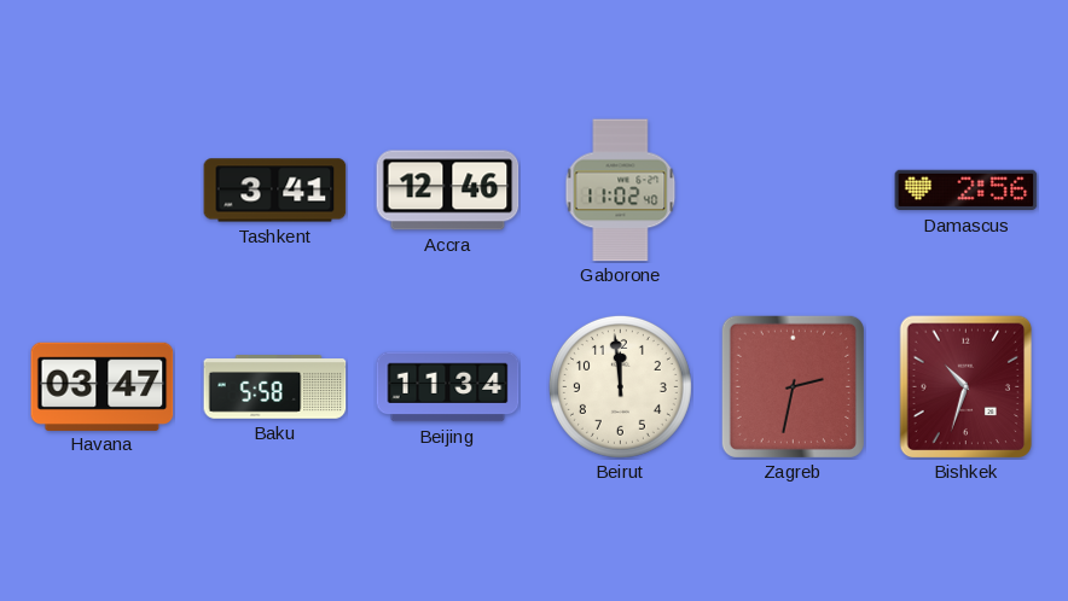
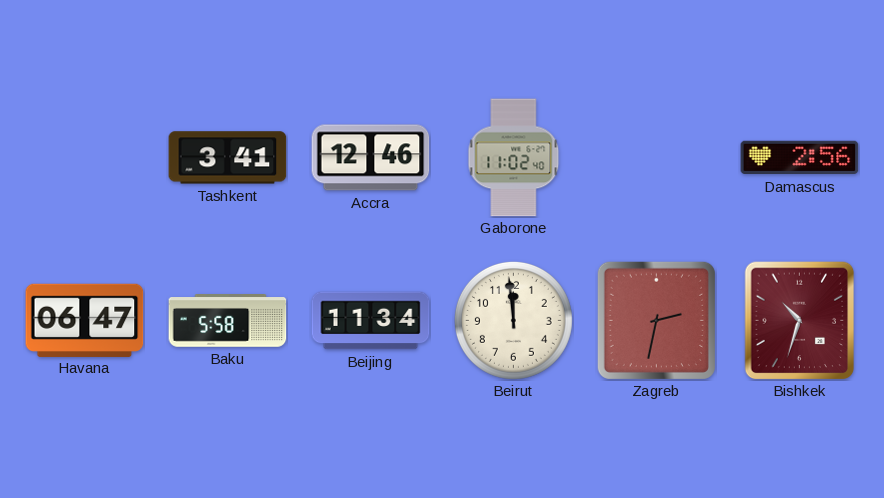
Havana: 03:47 -> 06:47
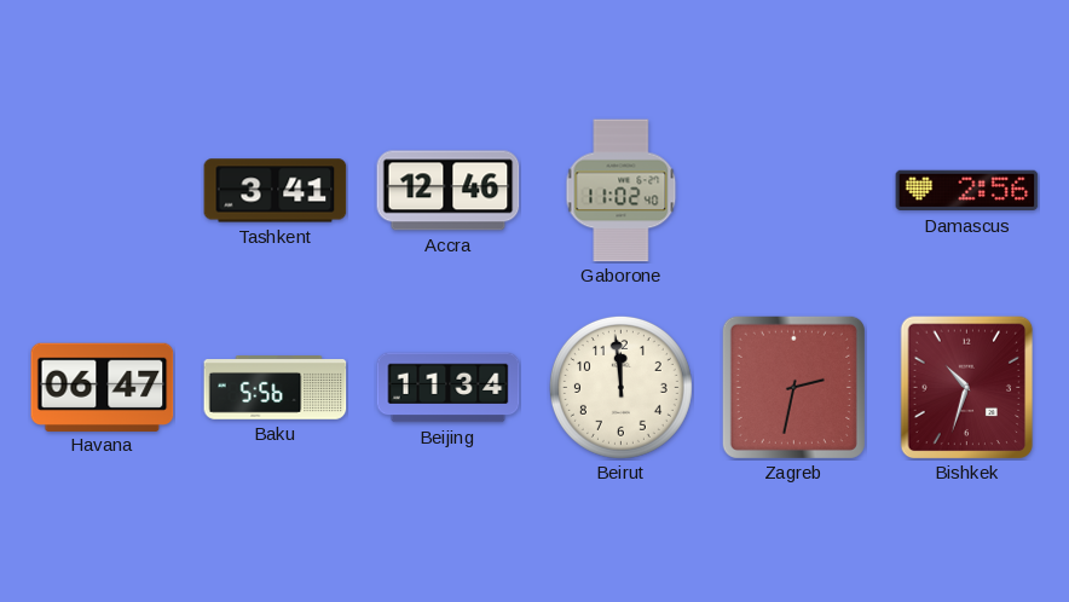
Baku: 5:58 -> 5:56
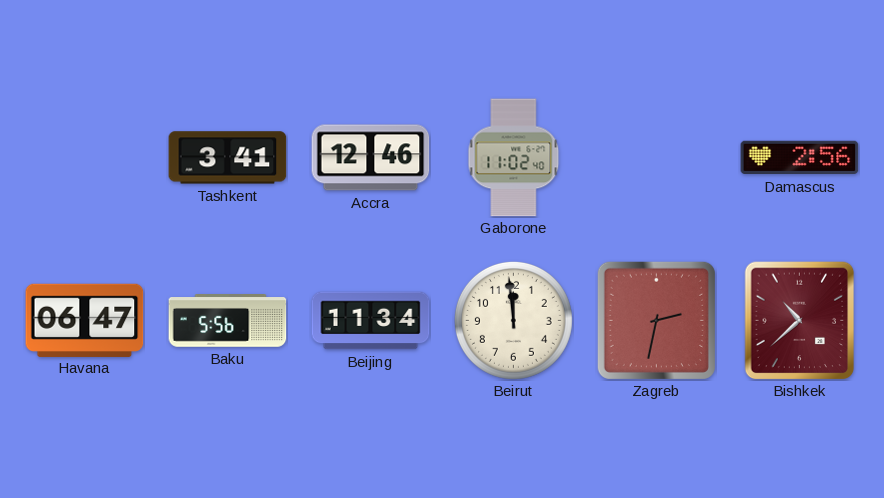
Bishkek: 10:33 -> 10:38
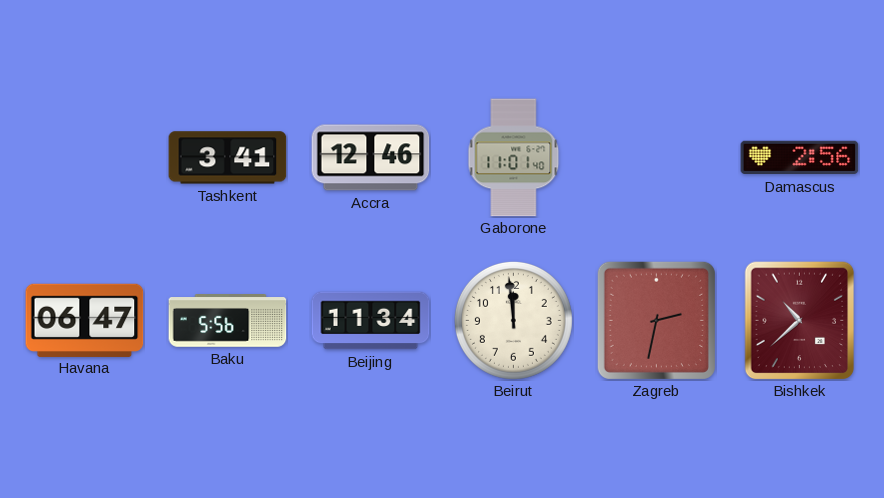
Gaborone: 11:02 -> 11:01
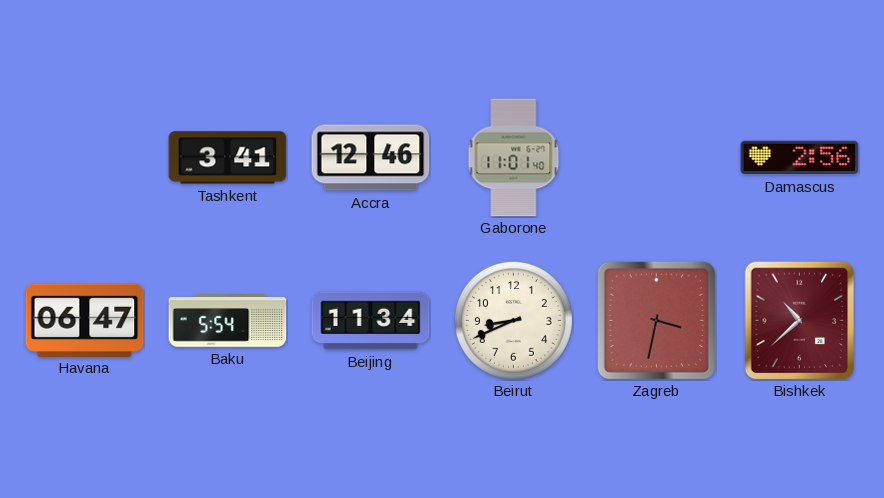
Baku: 5:56 -> 5:54
Beirut: 11:59 -> 8:41
Zagreb: 2:32 -> 3:32
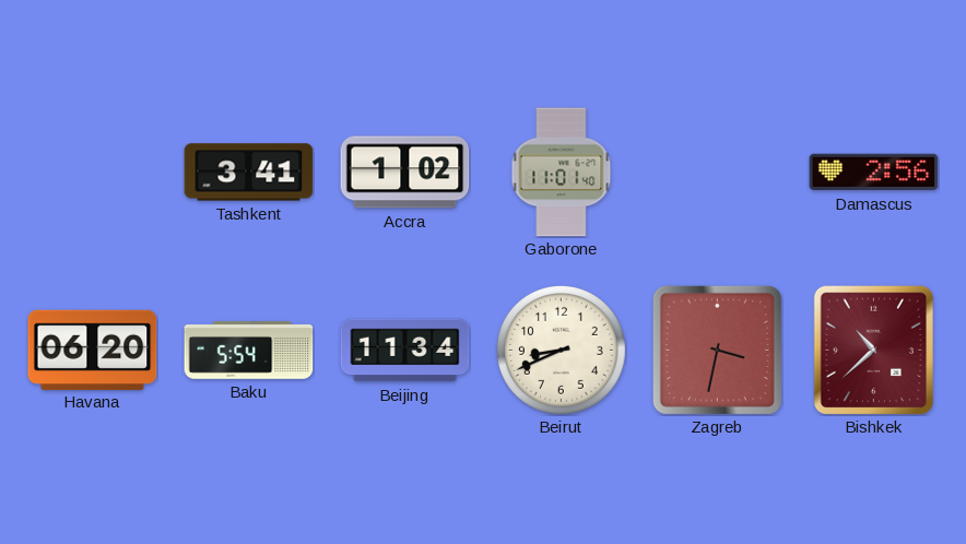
Accra: 12:46 -> 1:02
Havana: 06:47 -> 06:20
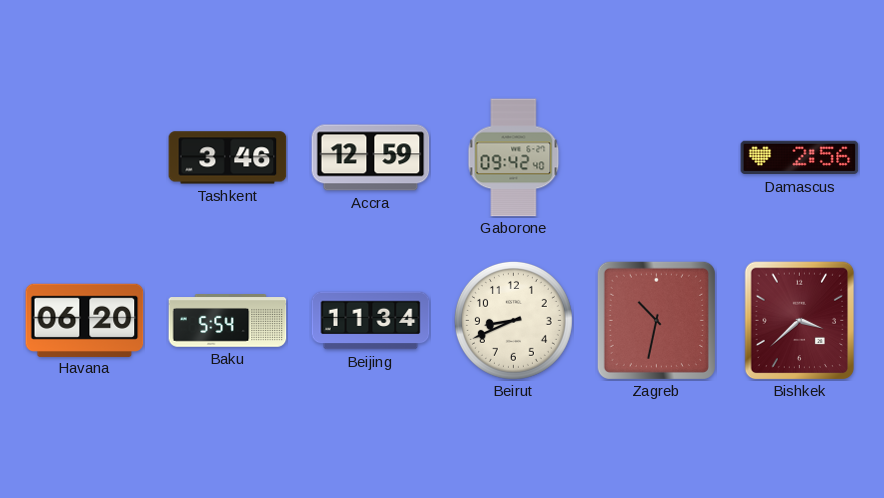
Tashkent: 3:41 -> 3:46
Accra: 1:02 -> 12:59
Gaborone: 11:01 -> 09:42
Zagreb: 3:32 -> 10:32
Bishkek: 10:38 -> 3:38
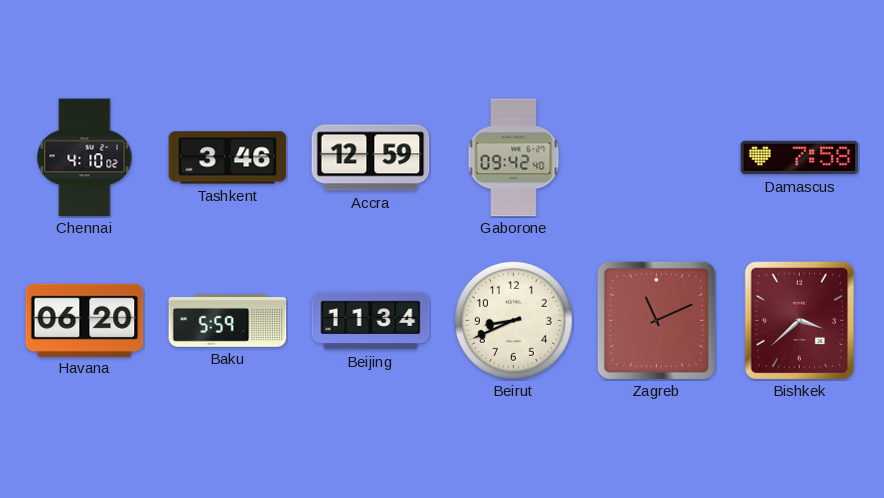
Chennai: none -> 4:10
Damascus: 2:56 -> 7:58
Baku: 5:54 -> 5:59
Zagreb: 10:32 -> 11:11
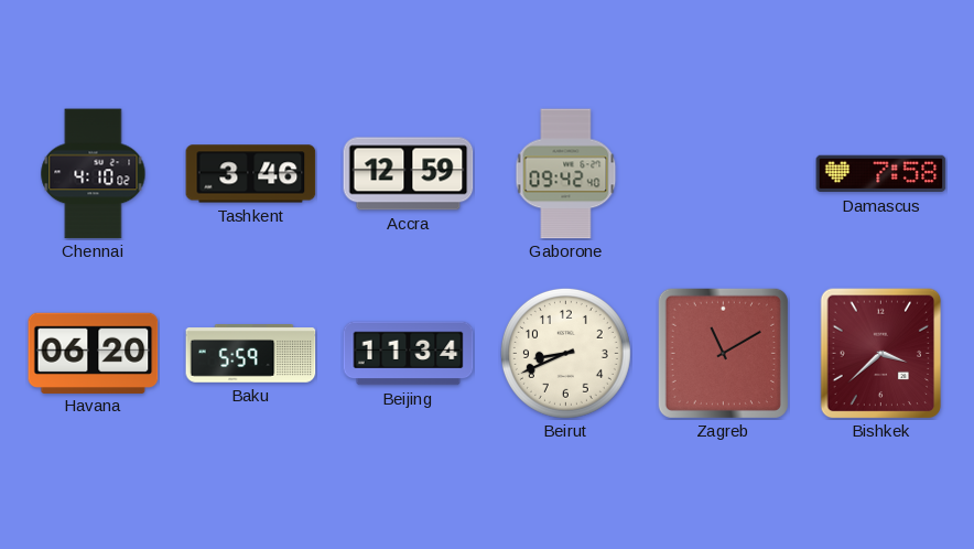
Zagreb: 11:11 -> 11:10
